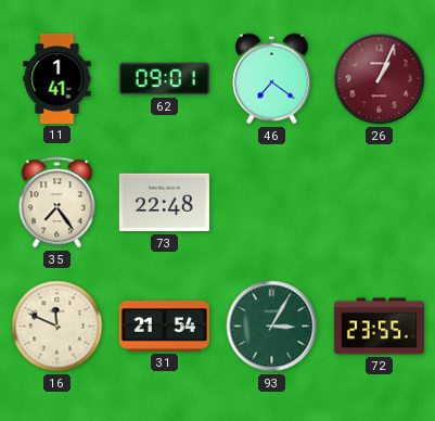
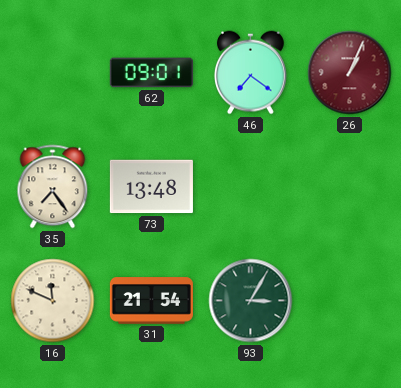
11: 1:41 -> none
73: 22:48 -> 13:48
72: 23:55 -> none
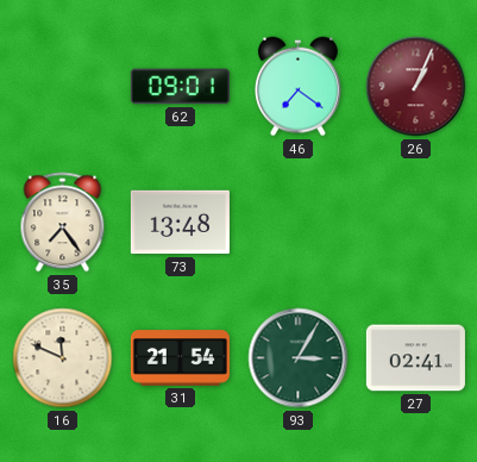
27: none -> 02:41
